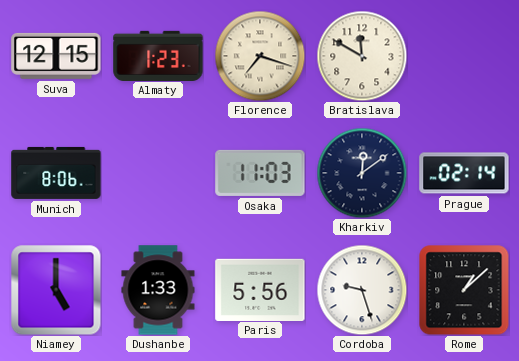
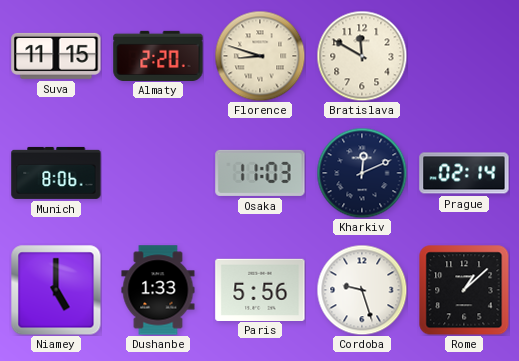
Suva: 12:15 -> 11:15
Almaty: 1:23 -> 2:20
Florence: 7:18 -> 8:48
Kharkiv: 12:09 -> 12:11
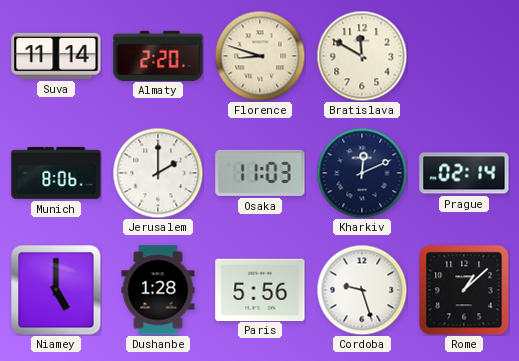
Suva: 11:15 -> 11:14
Jerusalem: none -> 2:00
Dushanbe: 1:33 -> 1:28
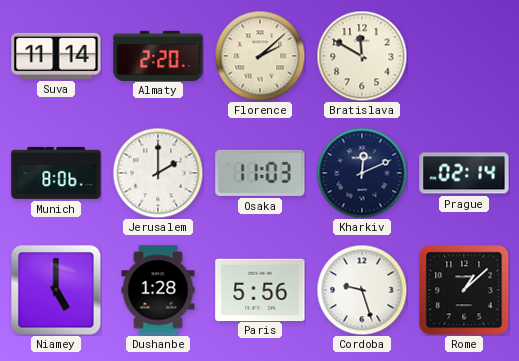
Florence: 8:48 -> 2:08
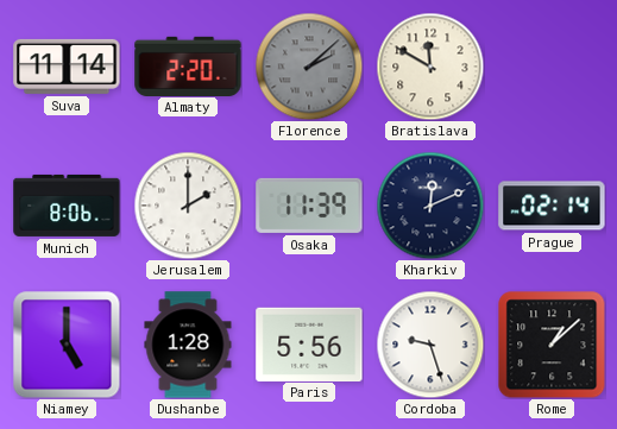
Florence dial: cream -> grey
Osaka: 11:03 -> 11:39
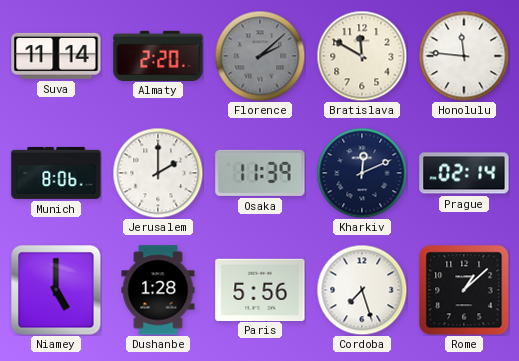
Honolulu: none -> 11:46
Cordoba: 9:27 -> 7:27
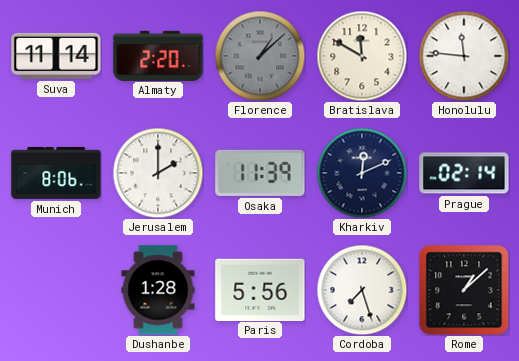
Florence: 2:08 -> 1:08
Niamey: 5:00 -> none
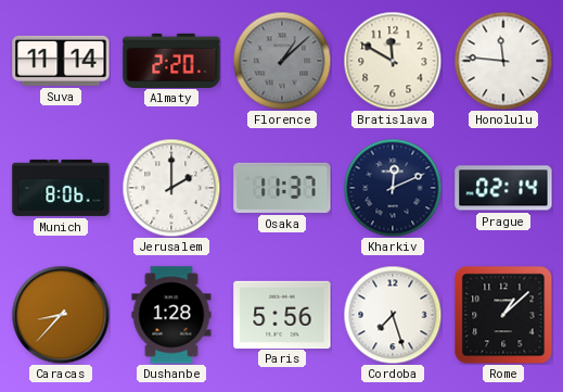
Osaka: 11:39 -> 11:37
Caracas: none -> 8:37
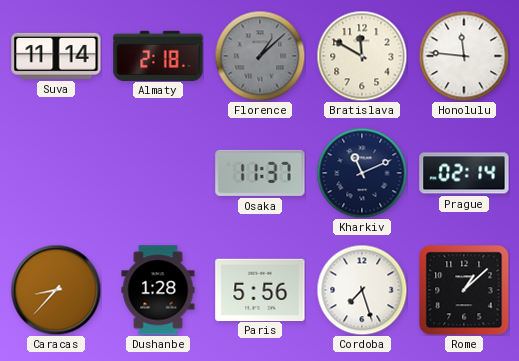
Almaty: 2:20 -> 2:18
Munich: 8:06 -> none
Jerusalem: 2:00 -> none
Kharkiv: 12:11 -> 11:11
